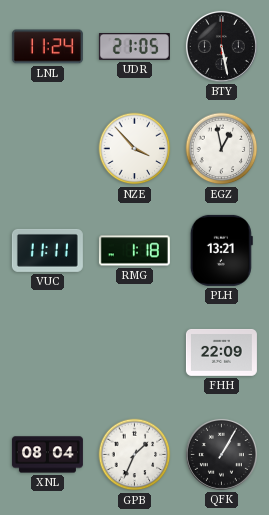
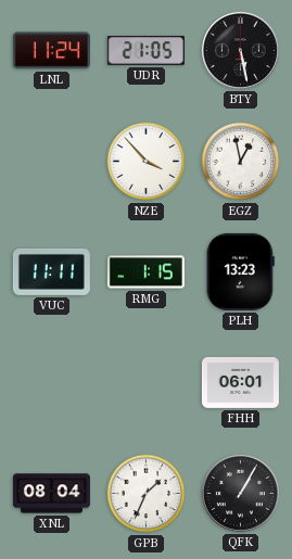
RMG: 1:18 -> 1:15
PLH: 13:21 -> 13:23
FHH: 22:09 -> 06:01
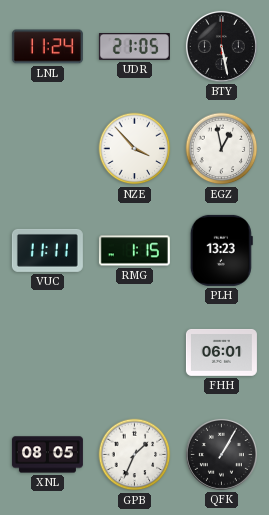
XNL: 08:04 -> 08:05
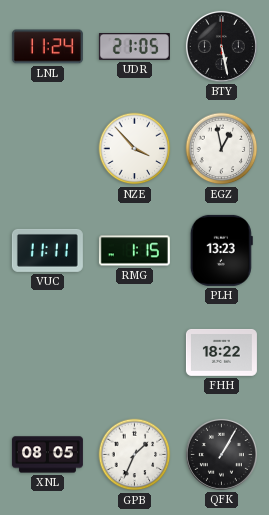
FHH: 06:01 -> 18:22
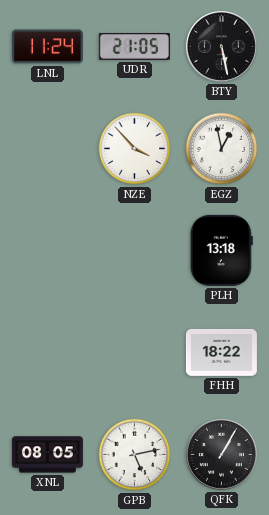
VUC: 11:11 -> none
RMG: 1:15 -> none
PLH: 13:23 -> 13:18
GPB: 1:34 -> 5:13
